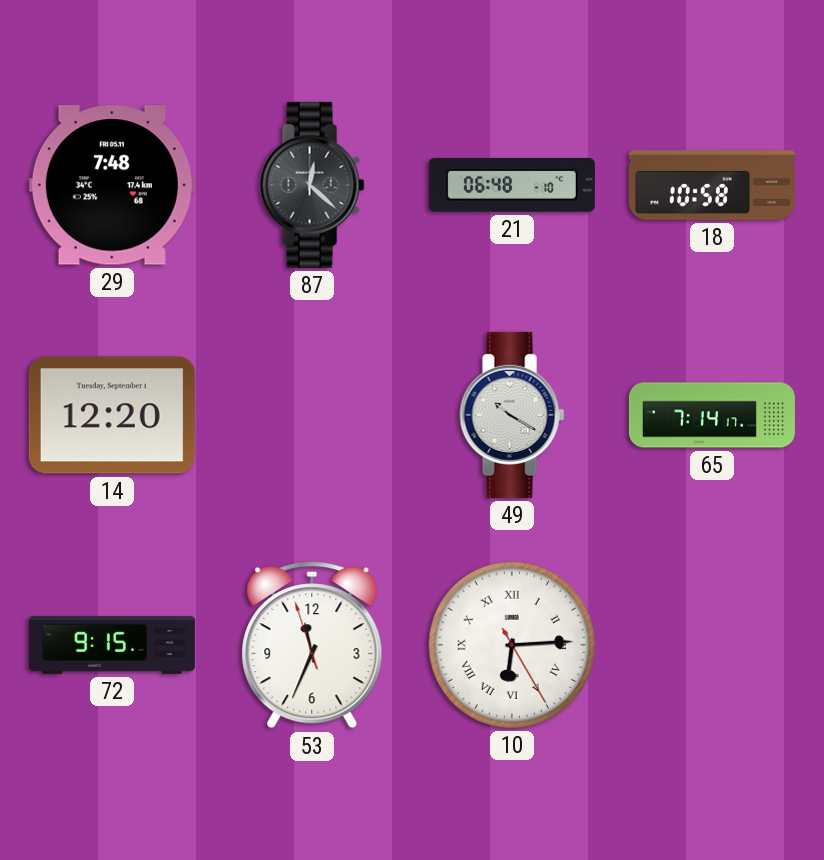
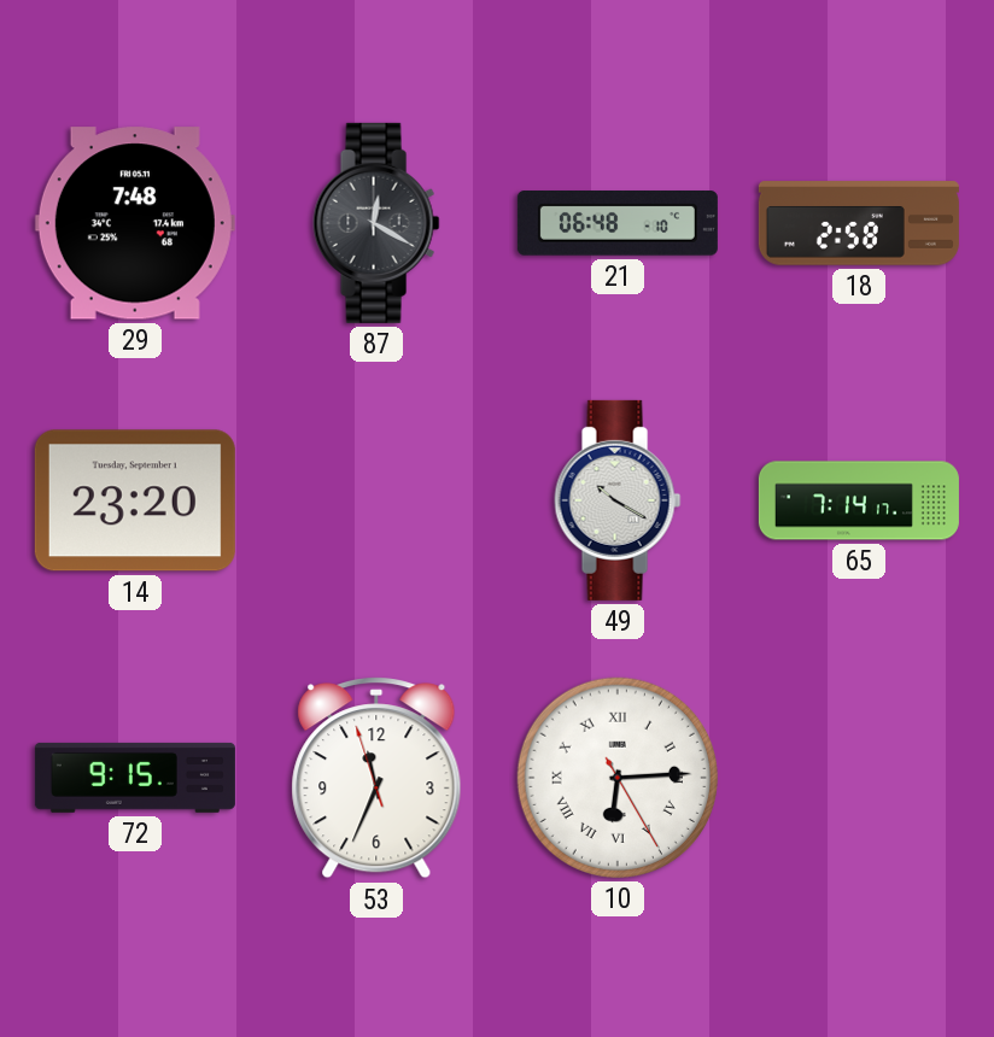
87: 12:22 -> 12:20
18: 10:58 -> 2:58
14: 12:20 -> 23:20
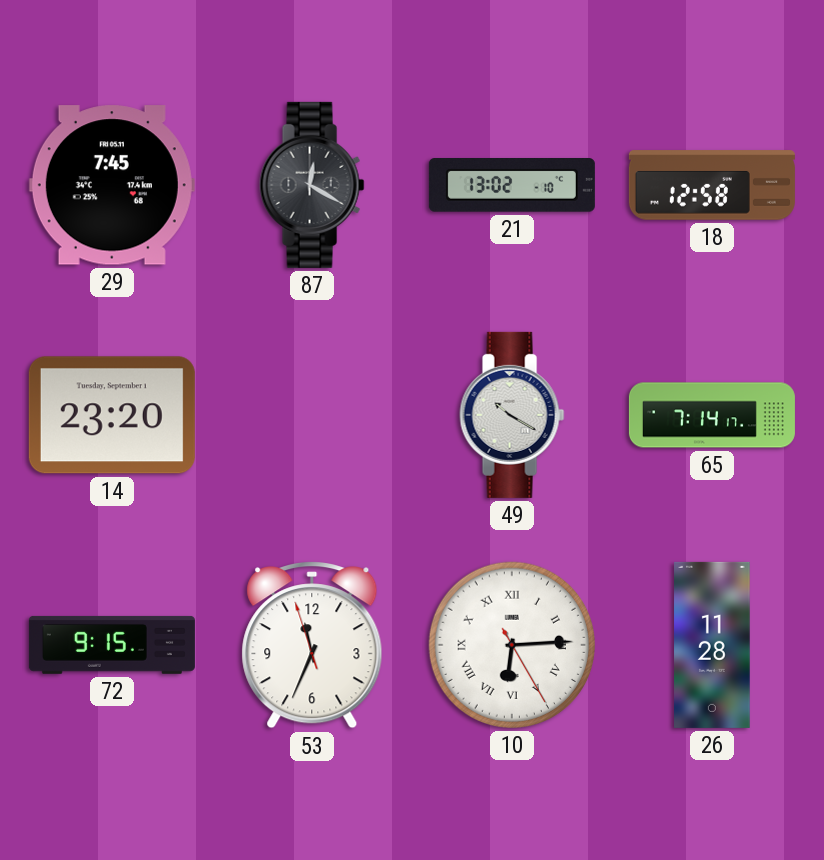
29: 7:48 -> 7:45
21: 06:48 -> 13:02
18: 2:58 -> 12:58
26: none -> 11:28
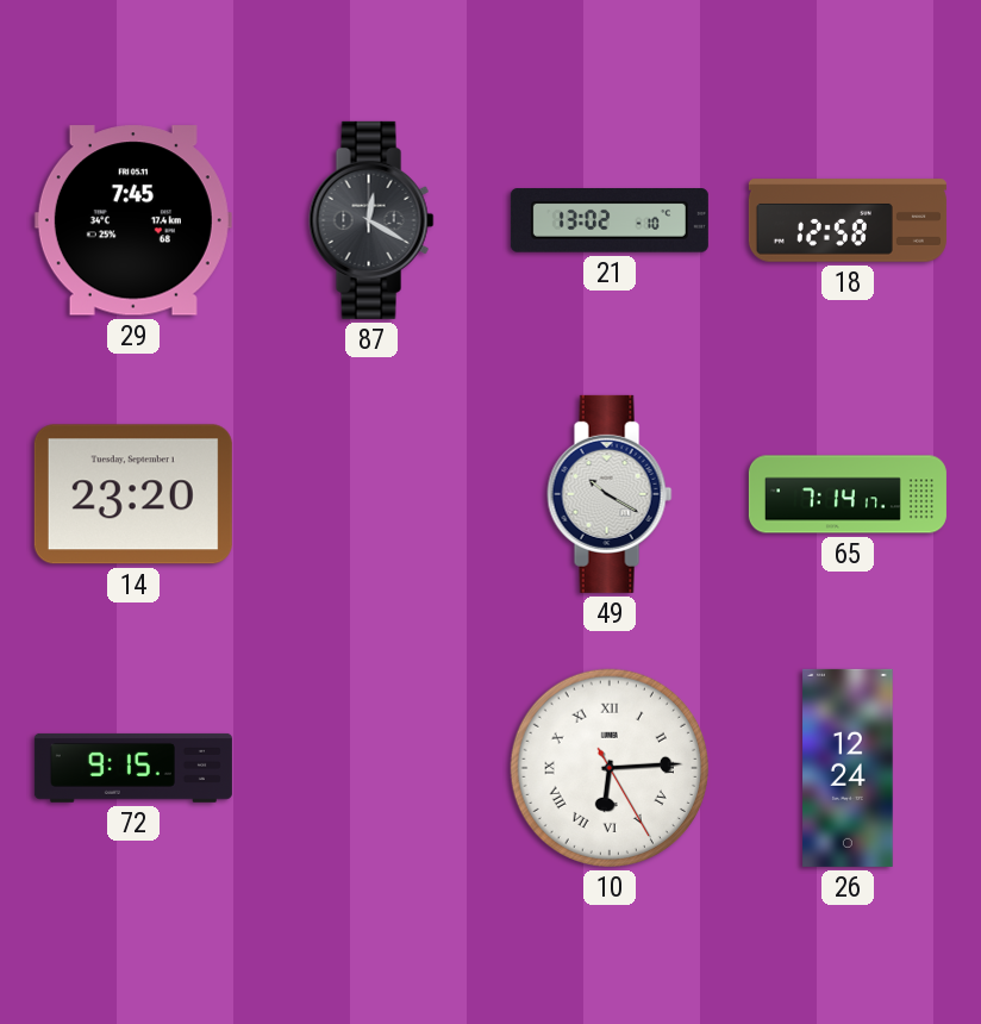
53: 11:33 -> none
26: 11:28 -> 12:24
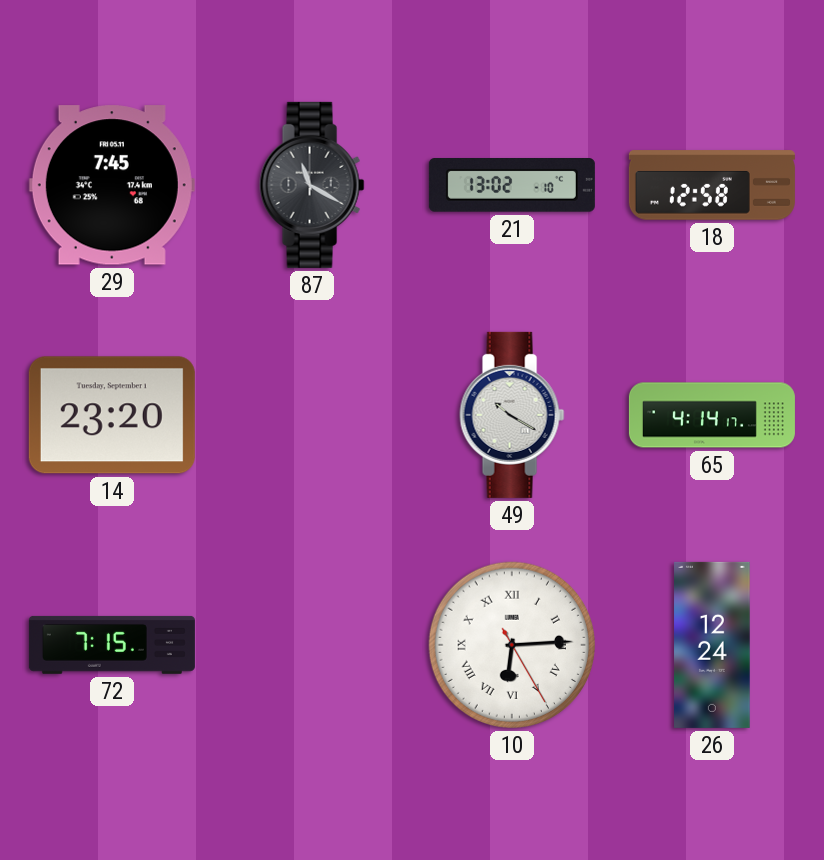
87: 12:20 -> 11:20
65: 7:14 -> 4:14
72: 9:15 -> 7:15
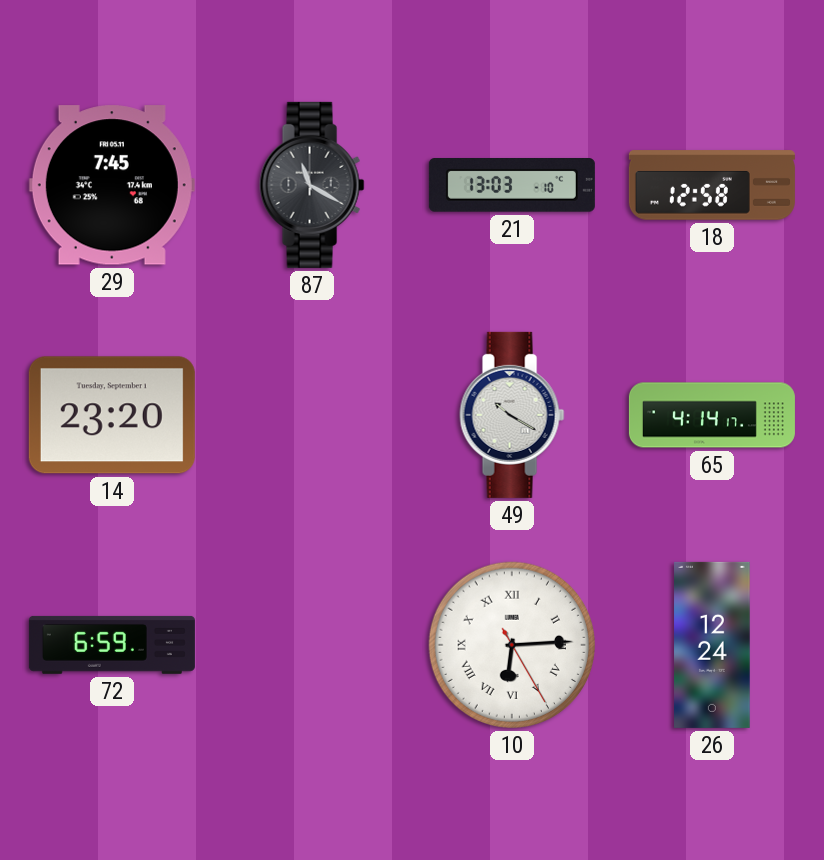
21: 13:02 -> 13:03
72: 7:15 -> 6:59
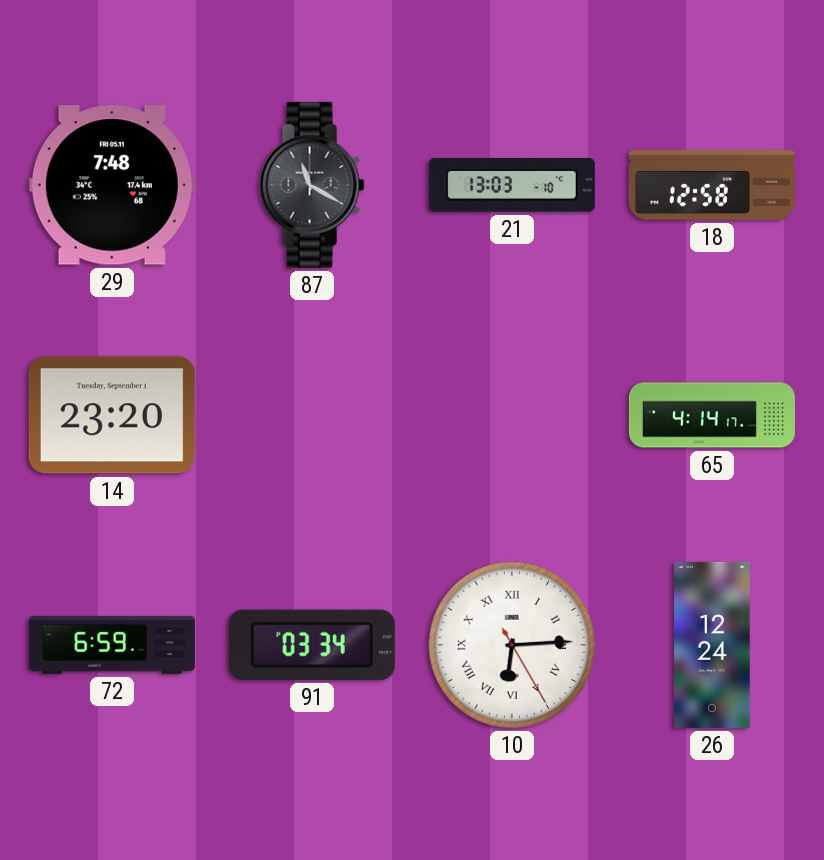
29: 7:45 -> 7:48
49: 10:20 -> none
91: none -> 03:34
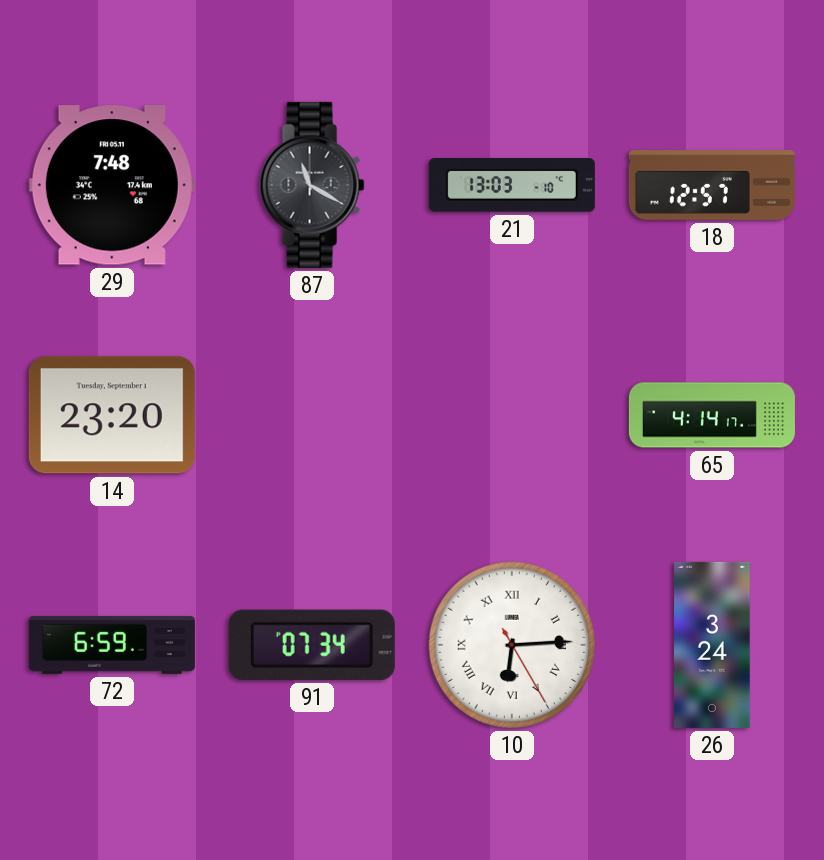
18: 12:58 -> 12:57
91: 03:34 -> 07:34
26: 12:24 -> 3:24
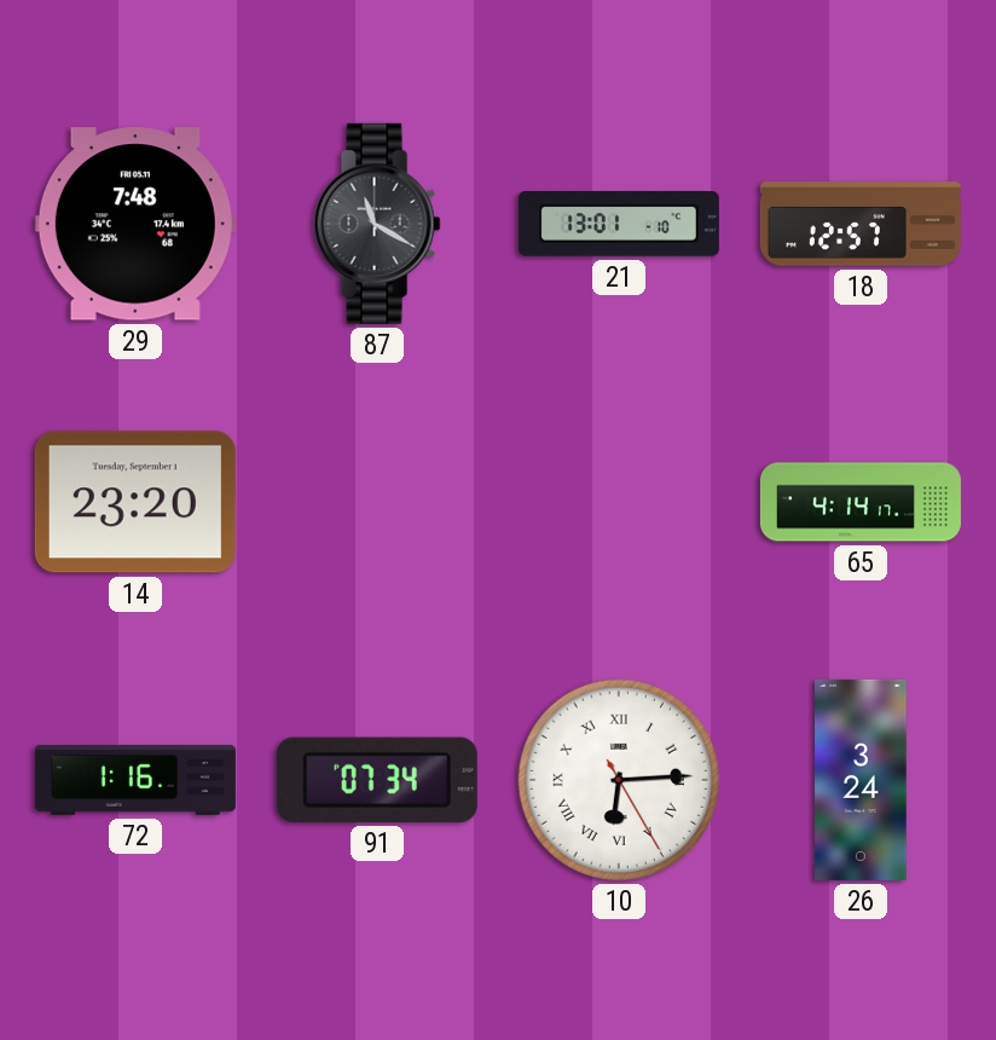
21: 13:03 -> 13:01
72: 6:59 -> 1:16
